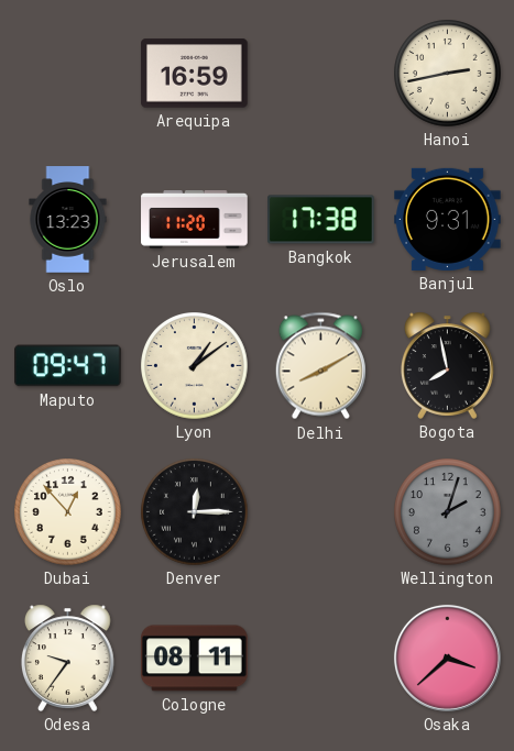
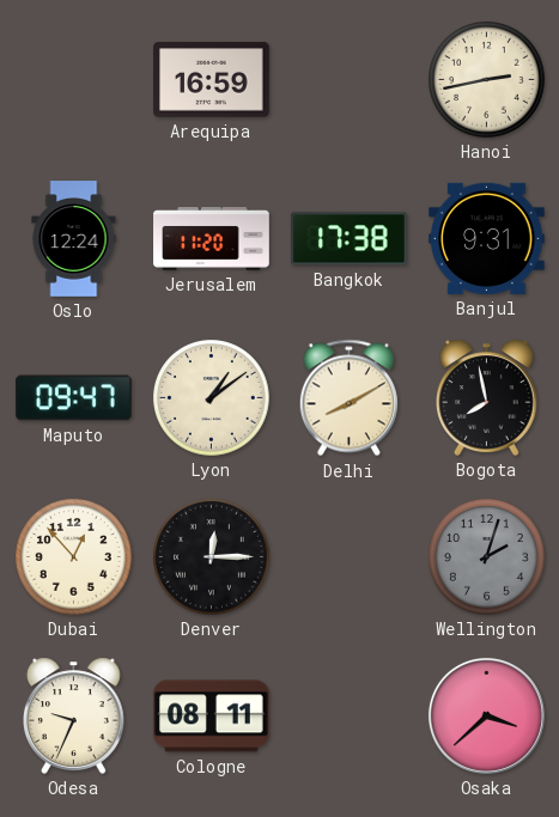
Oslo: 13:23 -> 12:24
Odesa: 9:36 -> 9:34
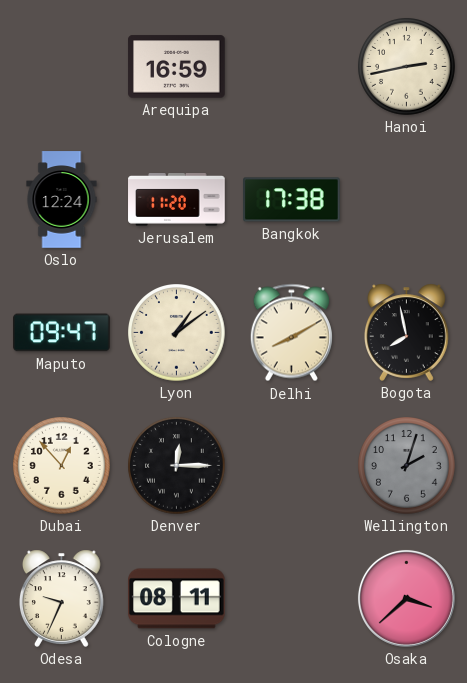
Banjul: 9:31 -> none
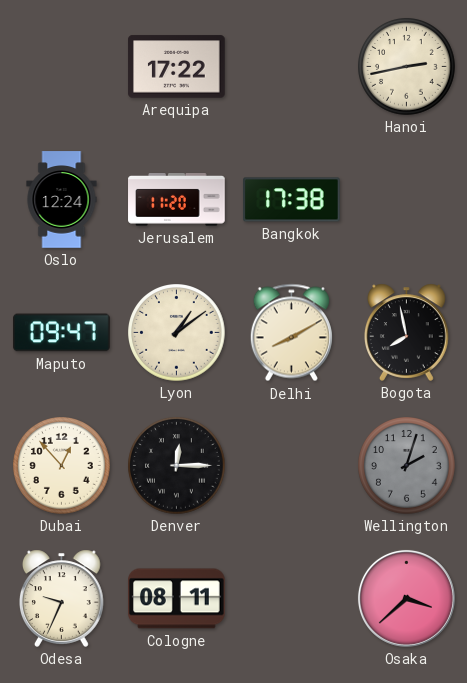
Arequipa: 16:59 -> 17:22
